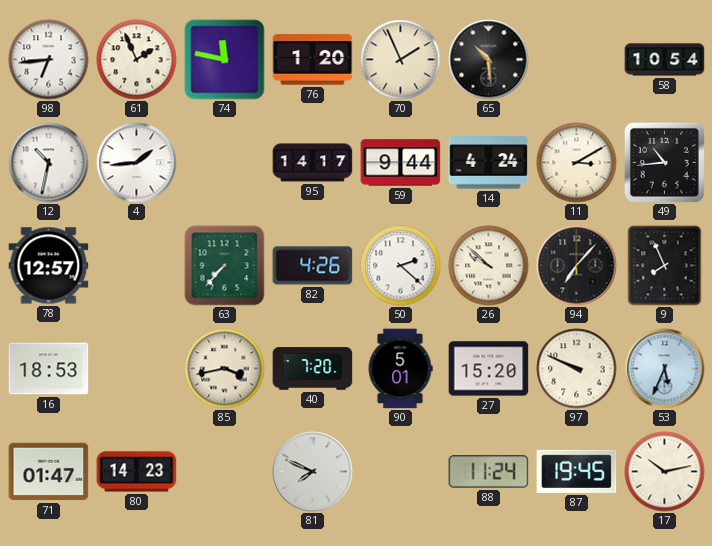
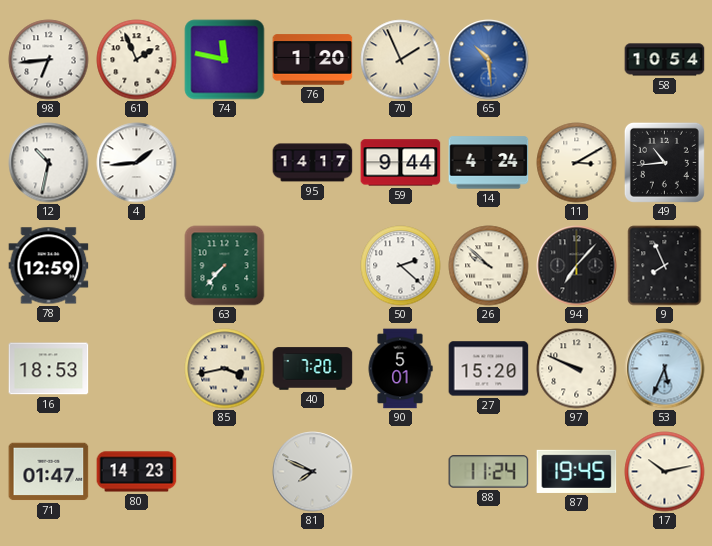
65 dial: black -> blue
78: 12:57 -> 12:59
82: 4:26 -> none
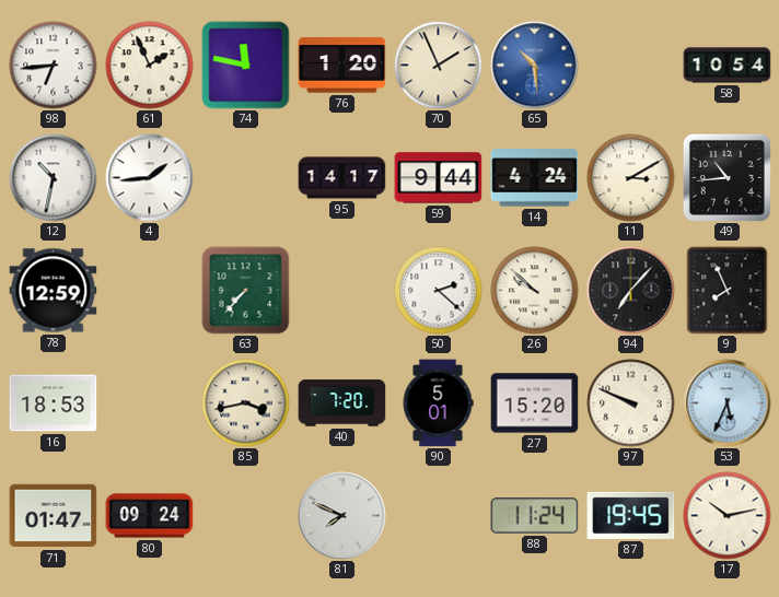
80: 14:23 -> 09:24
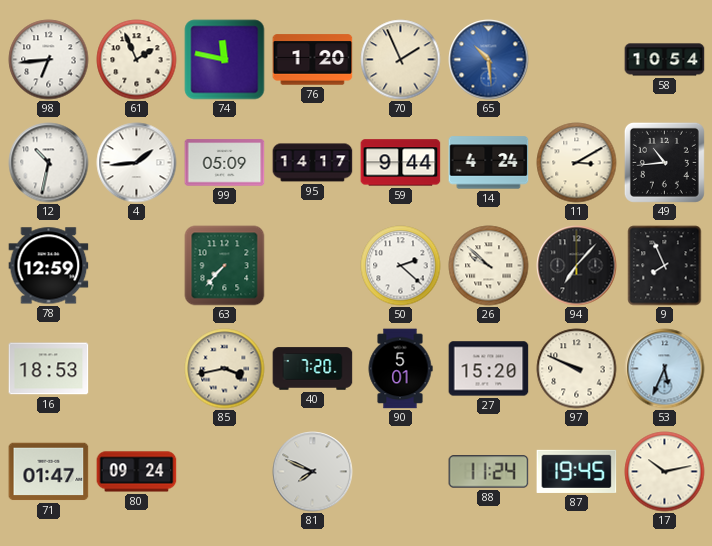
99: none -> 05:09
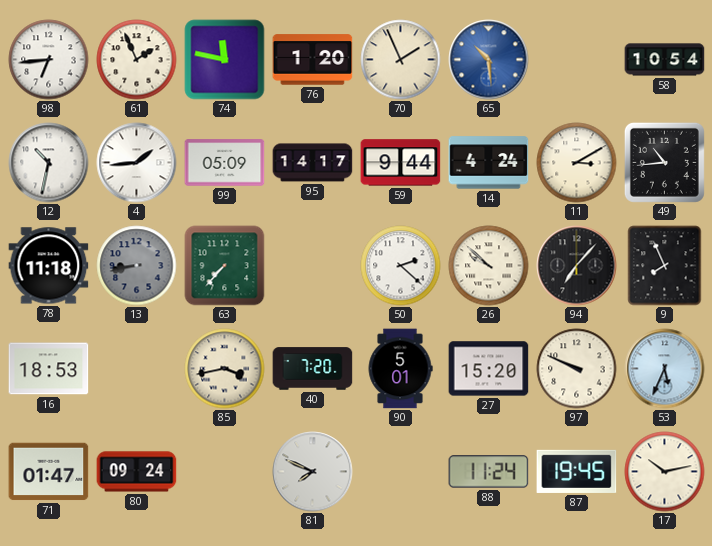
78: 12:59 -> 11:18
13: none -> 8:43
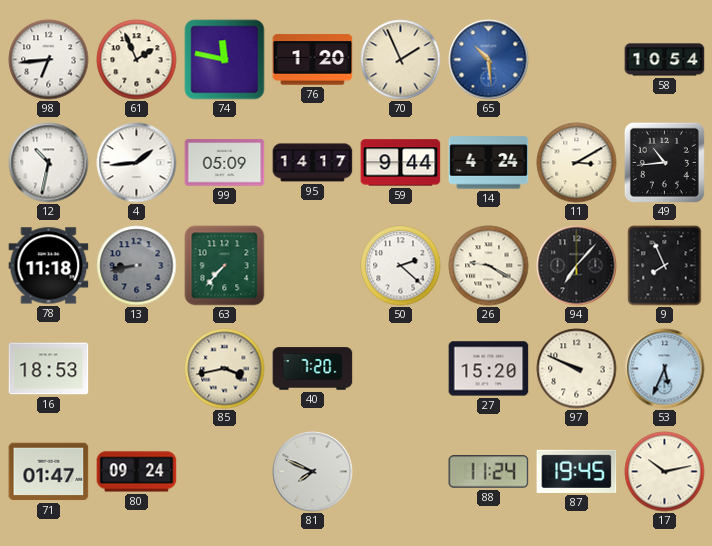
26: 9:52 -> 9:20
90: 5:01 -> none
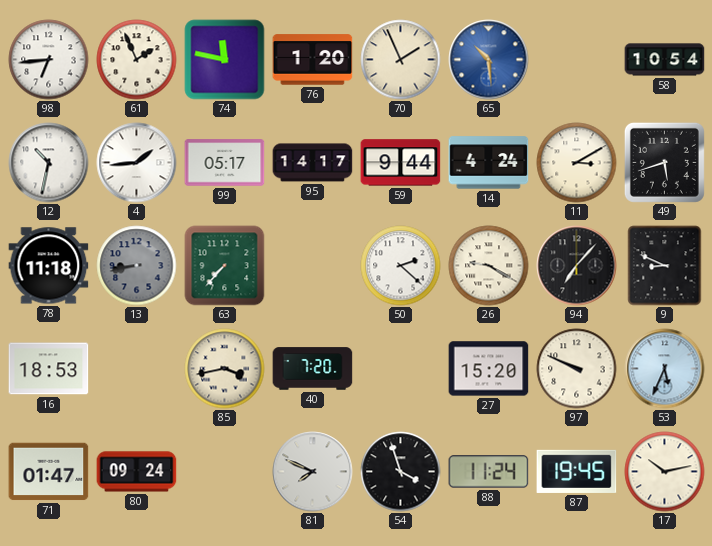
99: 05:09 -> 05:17
49: 10:44 -> 5:42
9: 7:56 -> 8:49
54: none -> 3:57
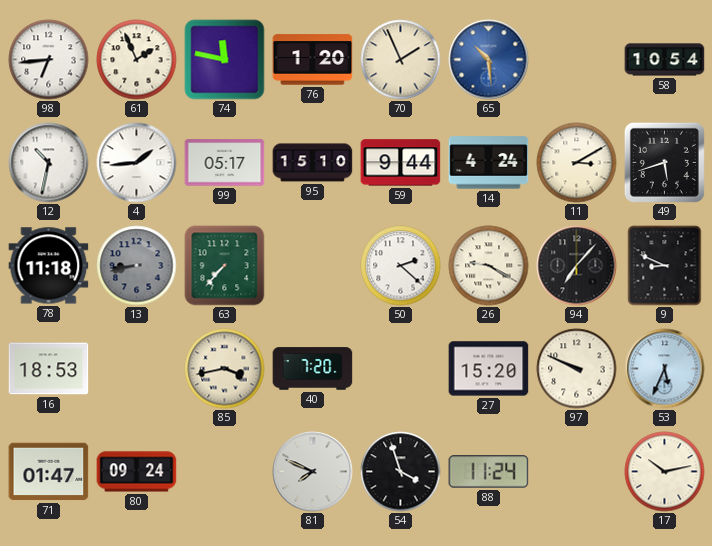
95: 14:17 -> 15:10
87: 19:45 -> none
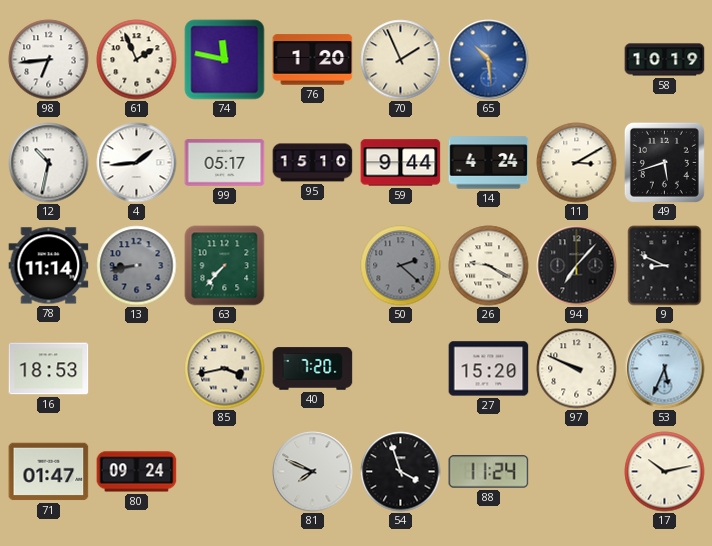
58: 10:54 -> 10:19
78: 11:18 -> 11:14
50 dial: white -> grey
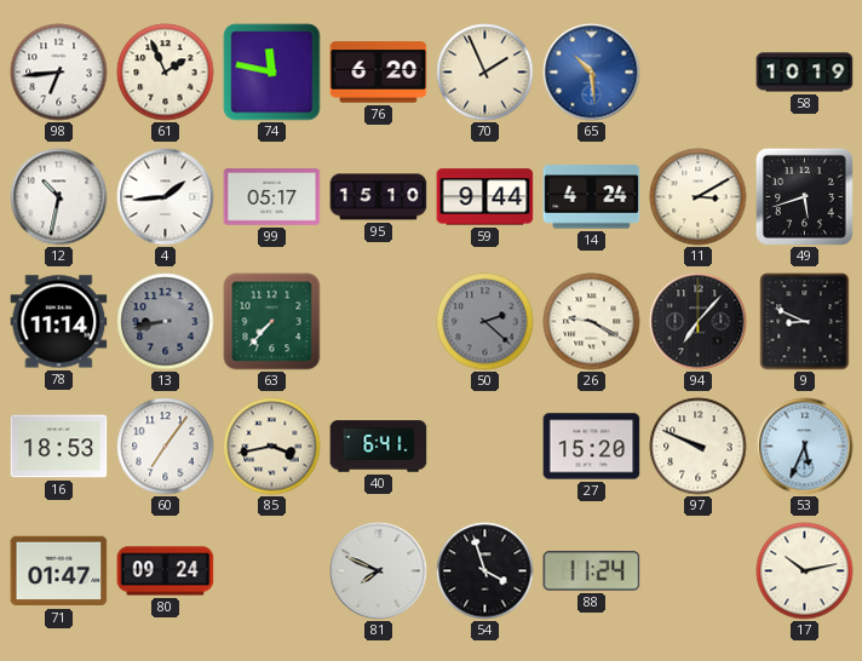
76: 1:20 -> 6:20
60: none -> 7:06
40: 7:20 -> 6:41
